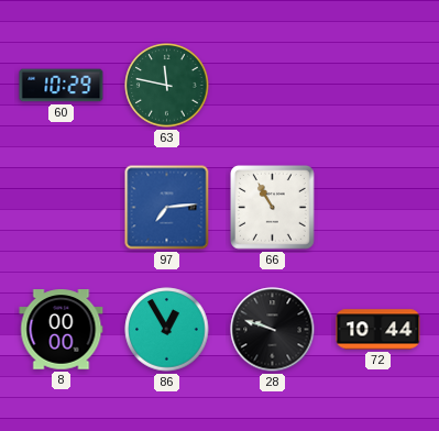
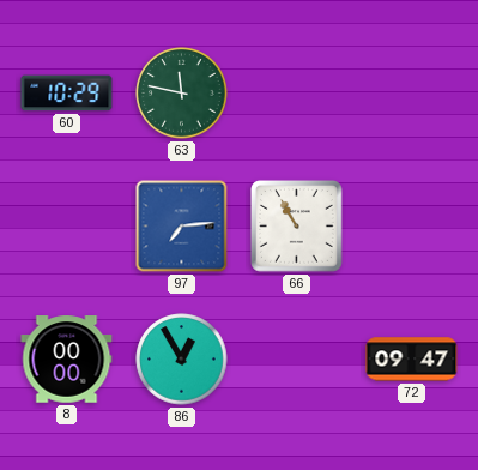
28: 9:48 -> none
72: 10:44 -> 09:47
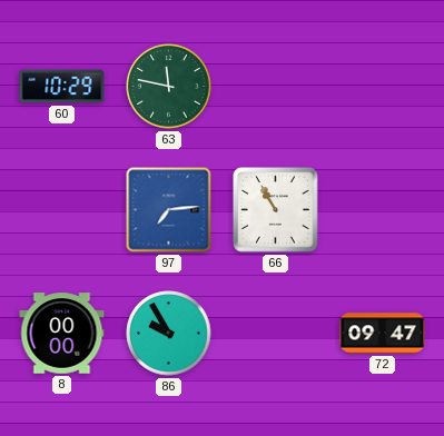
86: 12:55 -> 9:55
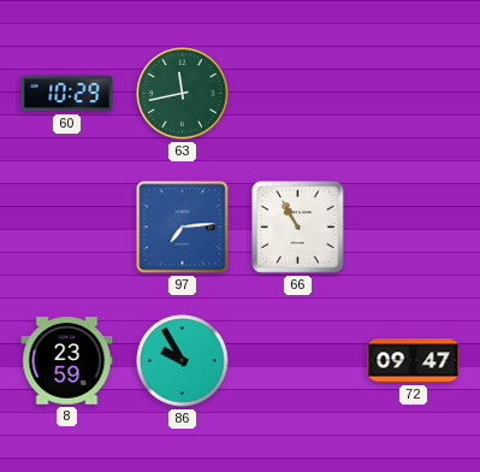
63: 11:47 -> 11:43
8: 00:00 -> 23:59
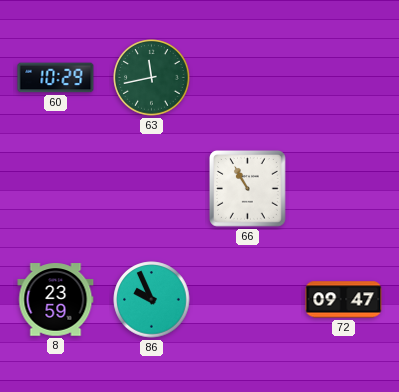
97: 7:14 -> none
86: 9:55 -> 9:56
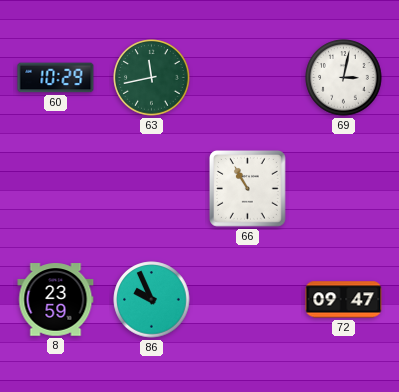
69: none -> 3:02
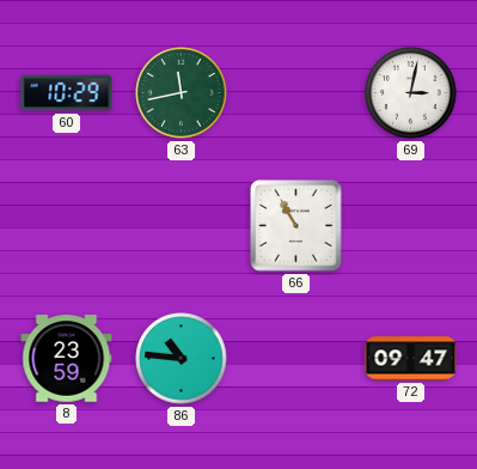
86: 9:56 -> 10:46
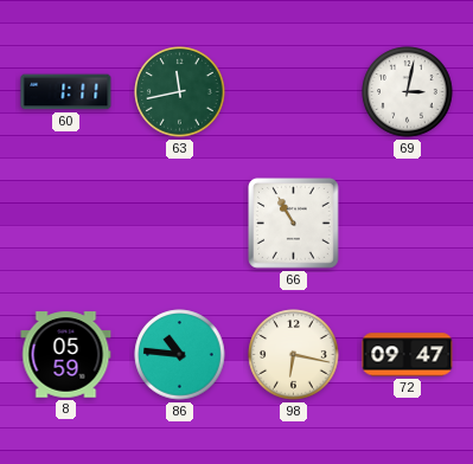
60: 10:29 -> 1:11
8: 23:59 -> 05:59
98: none -> 6:17
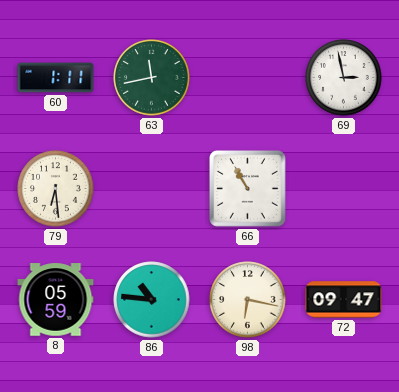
69: 3:02 -> 2:58
79: none -> 6:29
